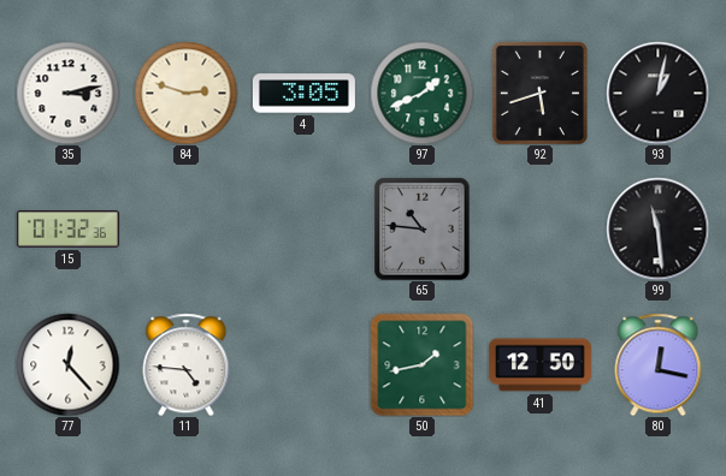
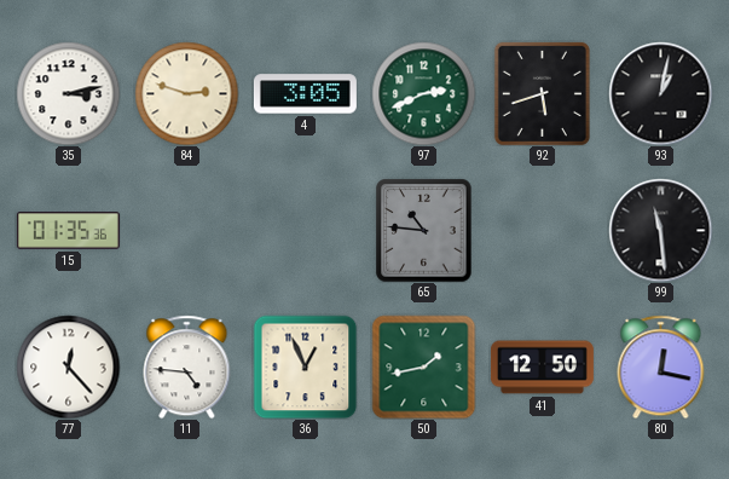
97: 1:41 -> 2:41
15: 01:32 -> 01:35
36: none -> 12:56
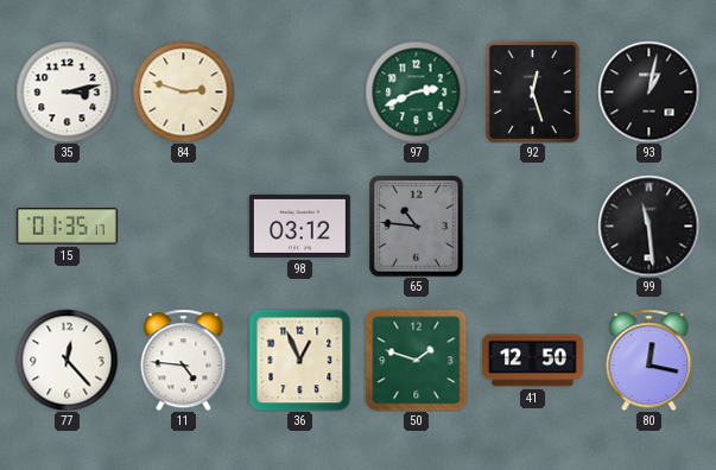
4: 3:05 -> none
92: 5:42 -> 12:27
15: 01:35:36 -> 01:35:17
98: none -> 03:12
50: 1:43 -> 1:48
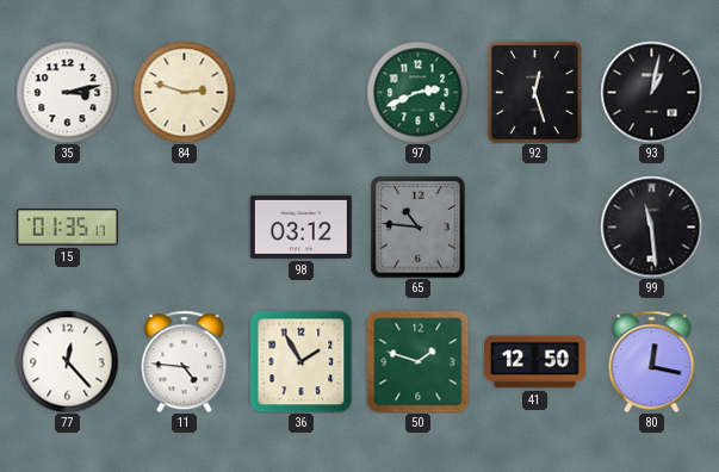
36: 12:56 -> 1:55
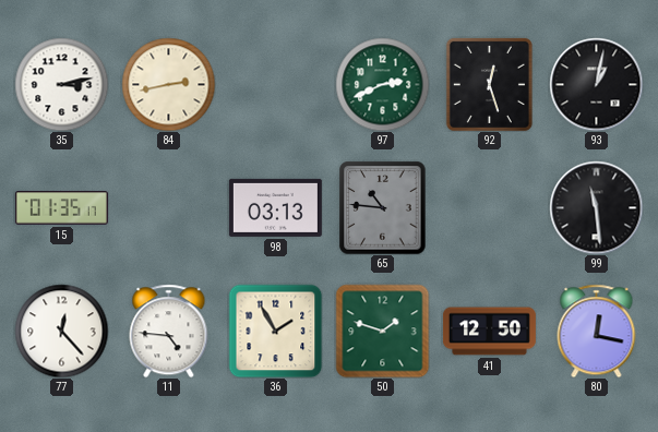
84: 2:48 -> 2:43
98: 03:12 -> 03:13
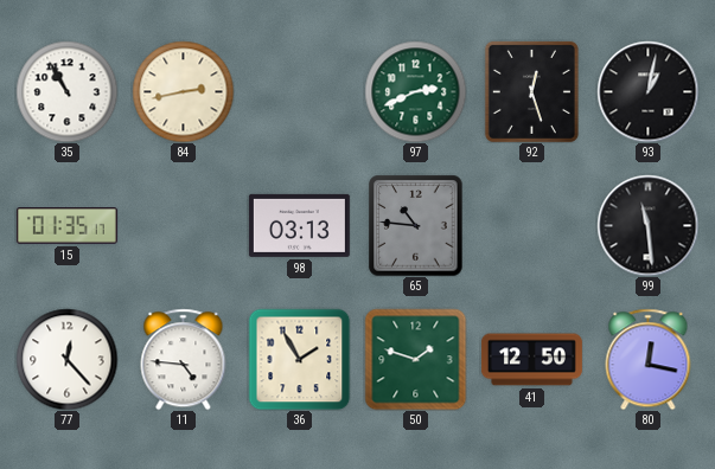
35: 3:13 -> 10:55
